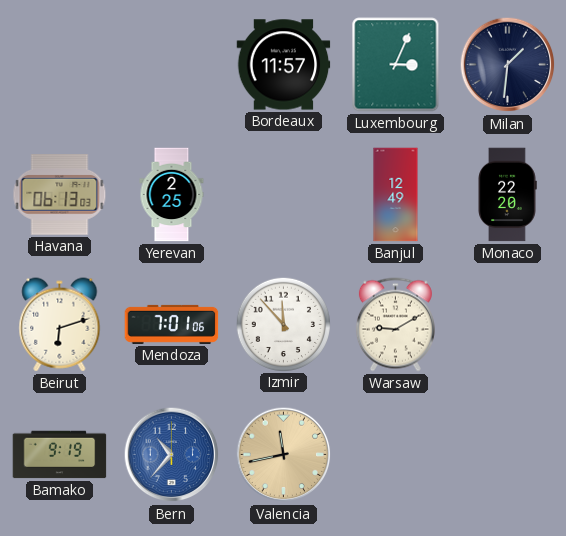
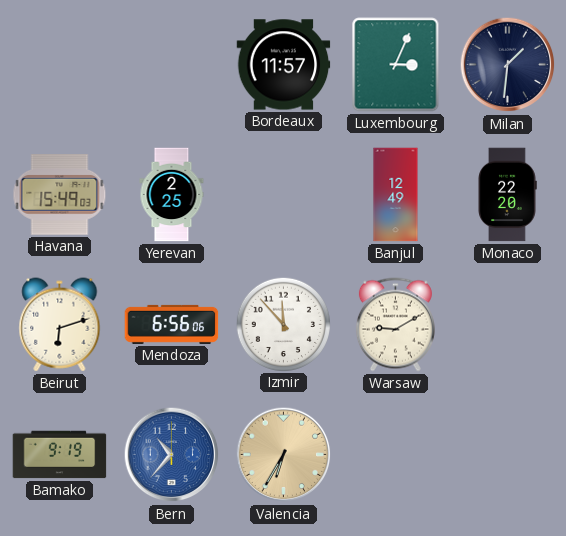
Havana: 06:13 -> 15:49
Mendoza: 7:01 -> 6:56
Valencia: 11:43 -> 6:35
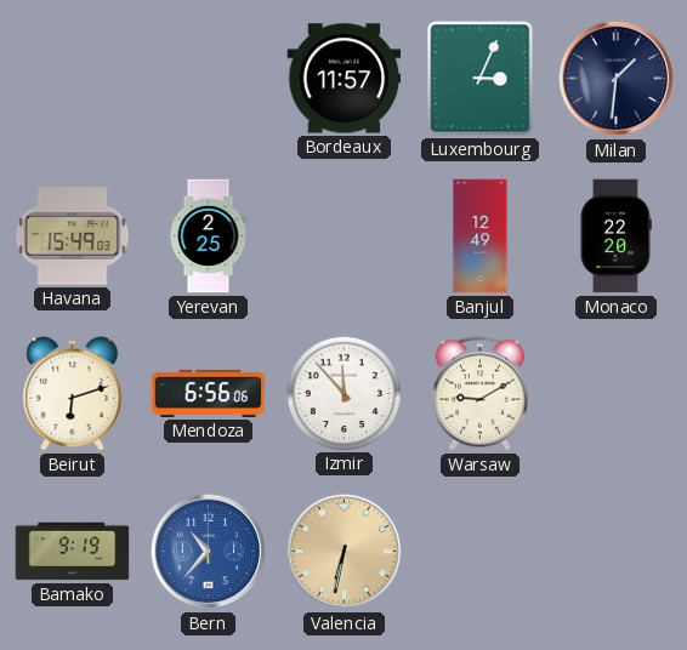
Valencia: 6:35 -> 6:32
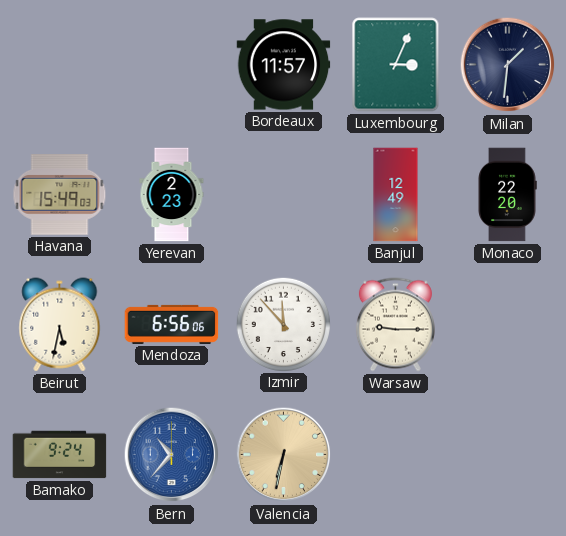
Yerevan: 2:25 -> 2:23
Beirut: 6:12 -> 5:32
Warsaw: 9:10 -> 9:15
Bamako: 9:19 -> 9:24
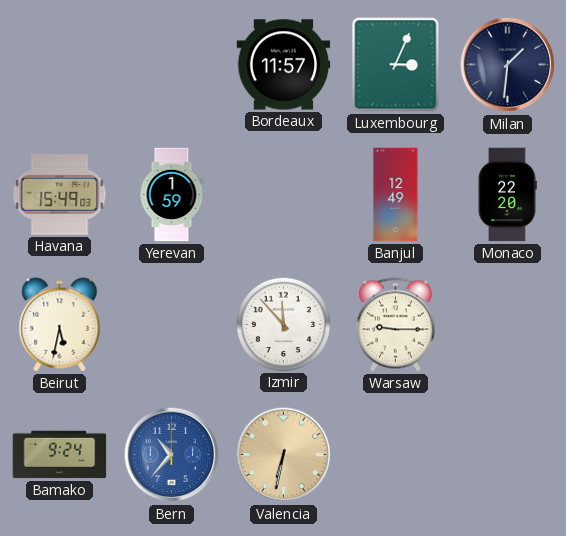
Yerevan: 2:23 -> 1:59
Mendoza: 6:56 -> none
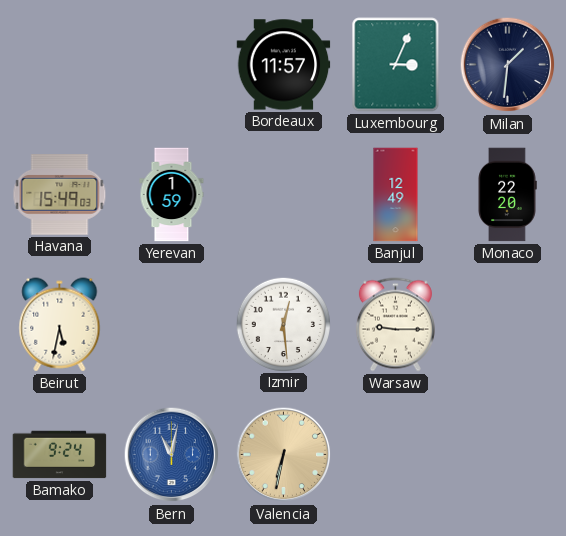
Izmir: 11:53 -> 12:29
Bern: 10:37 -> 11:02
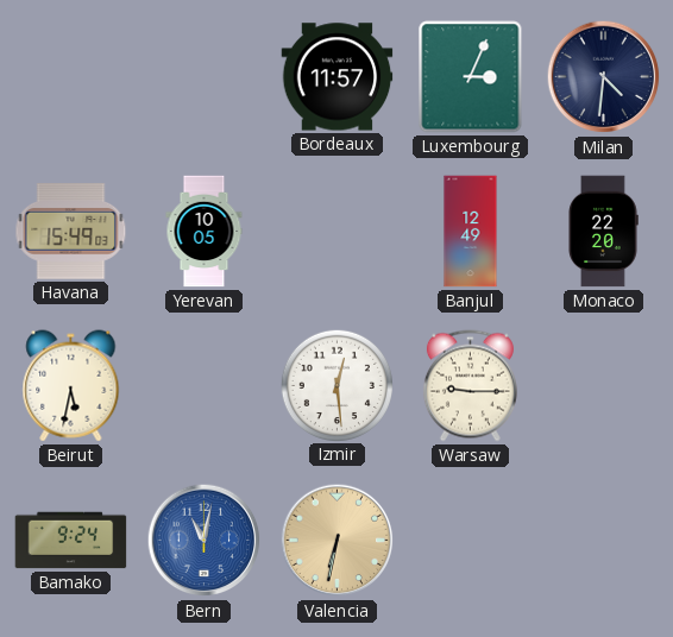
Milan: 1:31 -> 4:31
Yerevan: 1:59 -> 10:05
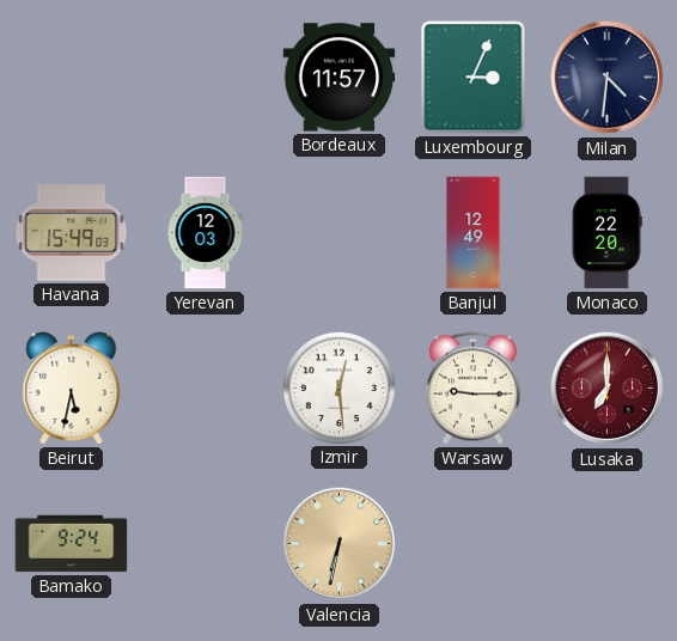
Yerevan: 10:05 -> 12:03
Lusaka: none -> 7:00
Bern: 11:02 -> none
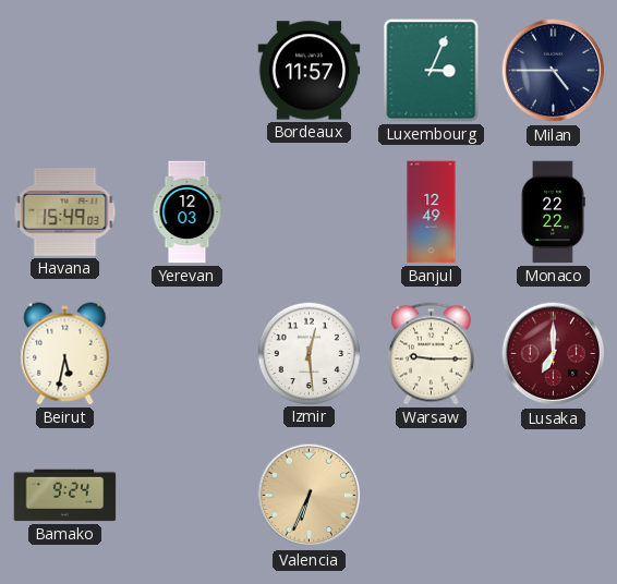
Milan: 4:31 -> 4:45
Monaco: 22:20 -> 22:22
Valencia: 6:32 -> 6:34
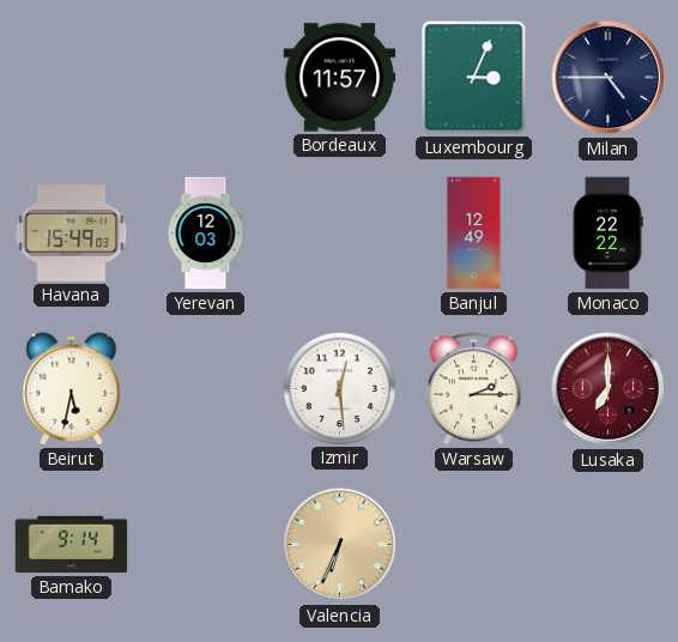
Warsaw: 9:15 -> 2:15
Bamako: 9:24 -> 9:14
